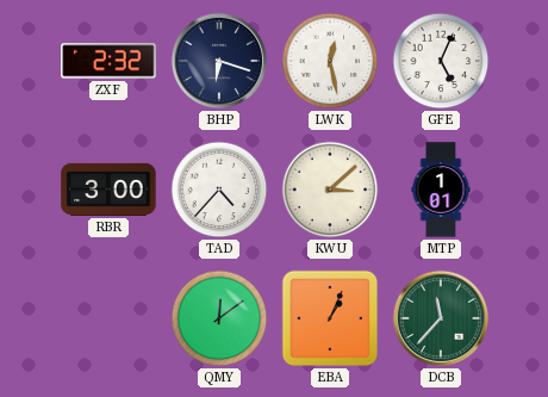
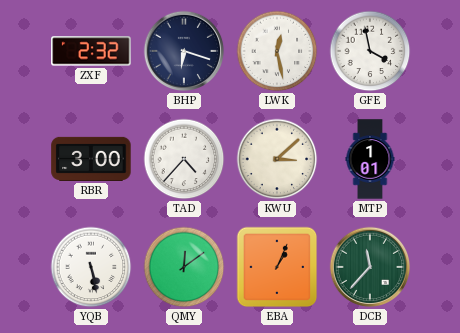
GFE: 5:04 -> 3:58
YQB: none -> 5:28
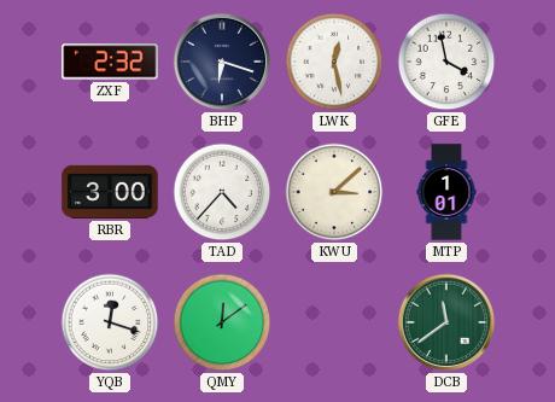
YQB: 5:28 -> 12:18
EBA: 1:04 -> none
DCB: 11:37 -> 11:39
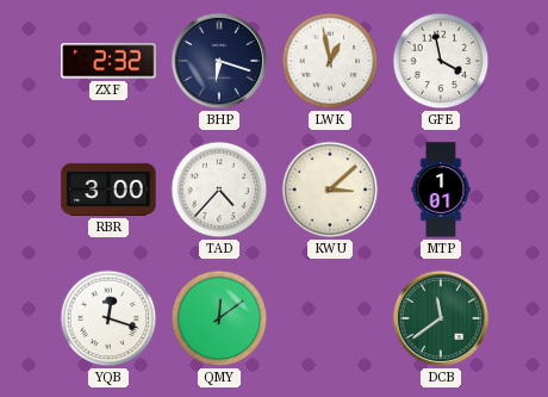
LWK: 12:28 -> 12:58
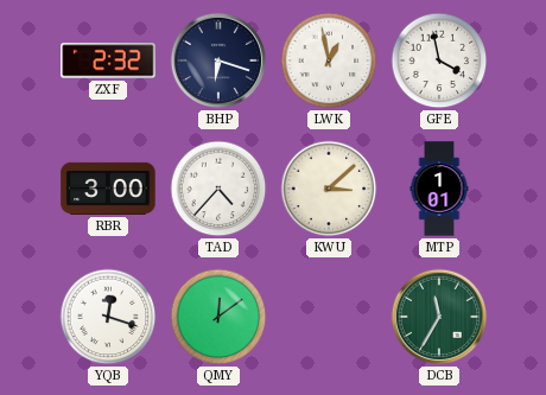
DCB: 11:39 -> 11:35
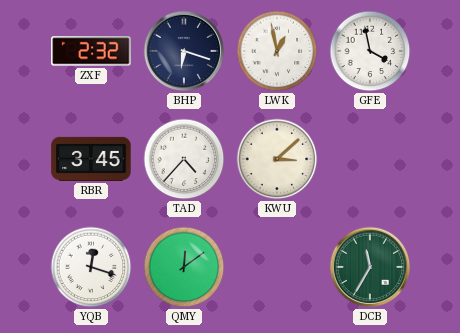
RBR: 3:00 -> 3:45
MTP: 1:01 -> none
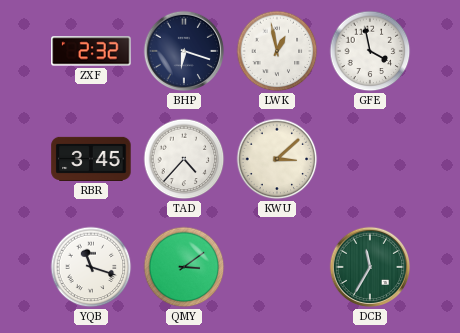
YQB: 12:18 -> 11:18
QMY: 12:09 -> 3:09
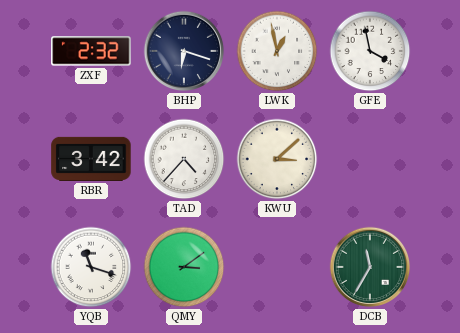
RBR: 3:45 -> 3:42
